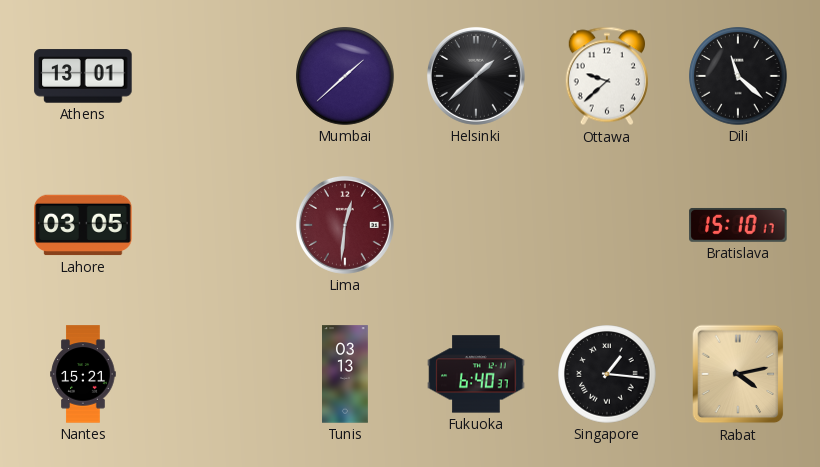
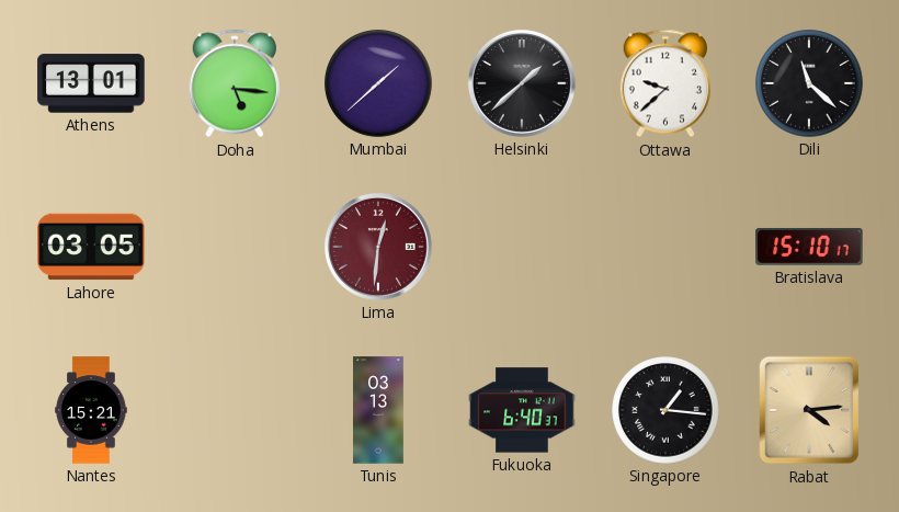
Doha: none -> 5:16
Rabat: 4:13 -> 4:14
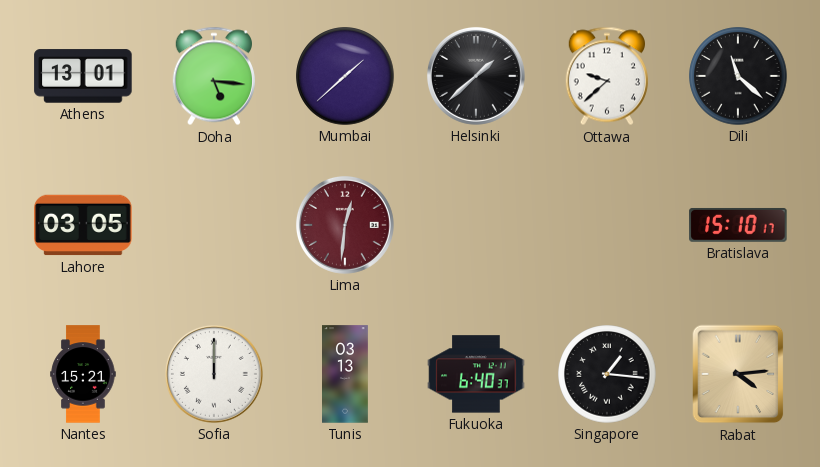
Sofia: none -> 12:00
